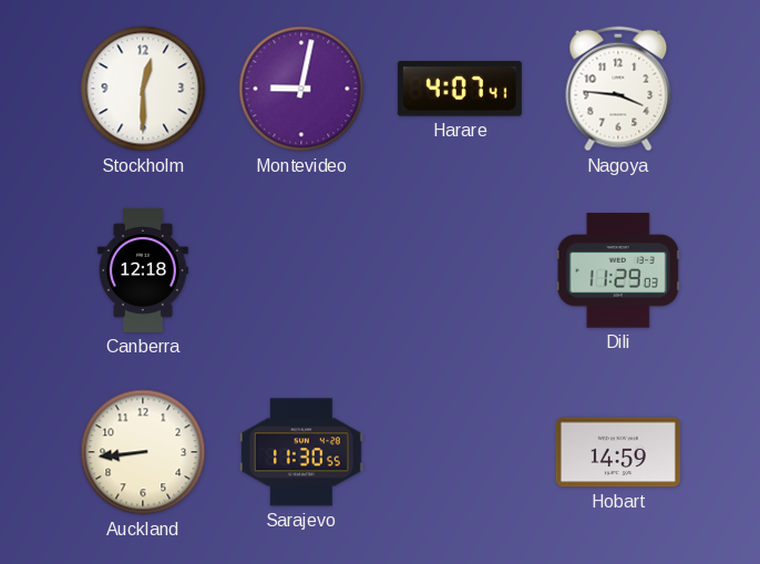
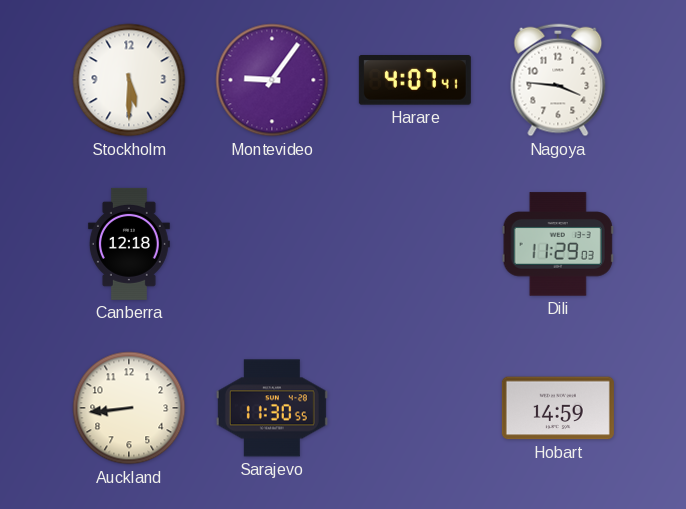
Stockholm: 12:30 -> 5:30
Montevideo: 9:02 -> 9:06
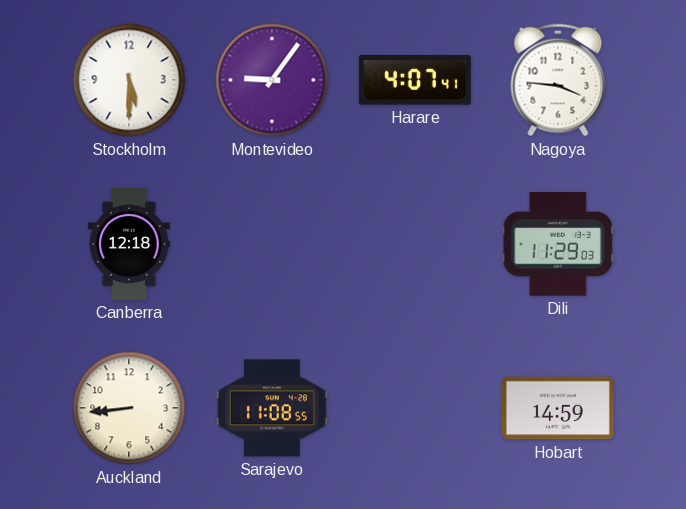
Sarajevo: 11:30 -> 11:08
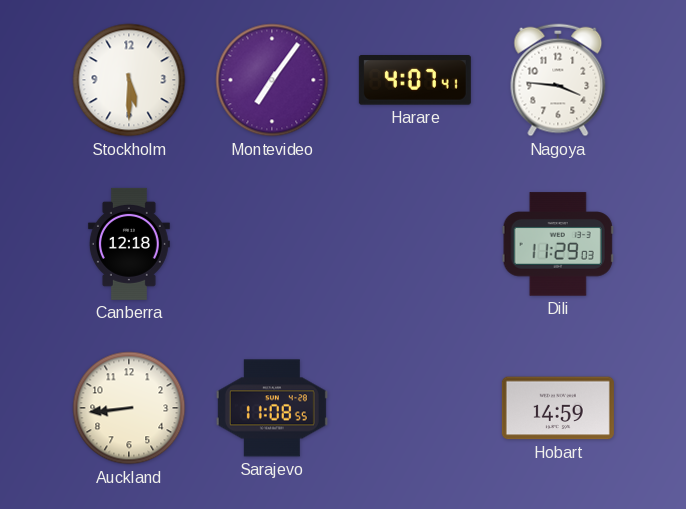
Montevideo: 9:06 -> 7:06
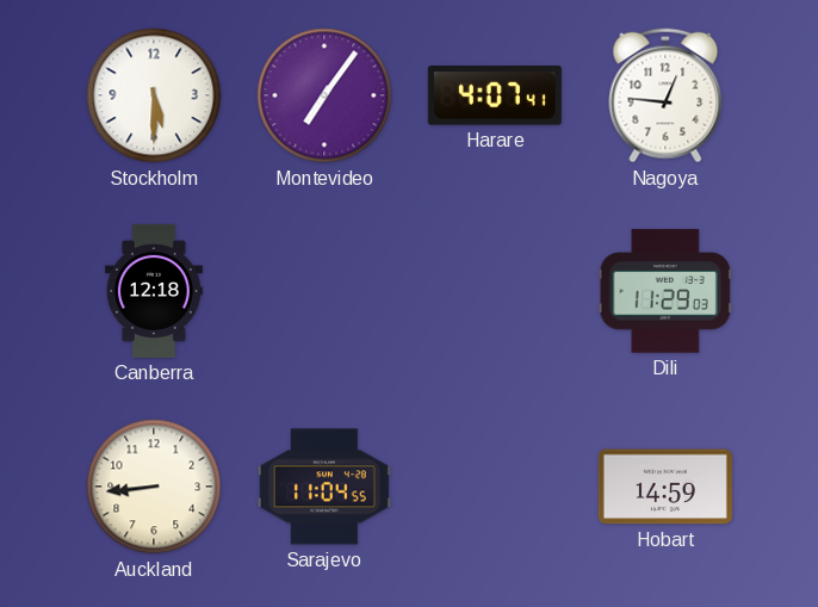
Nagoya: 3:46 -> 12:46
Sarajevo: 11:08 -> 11:04
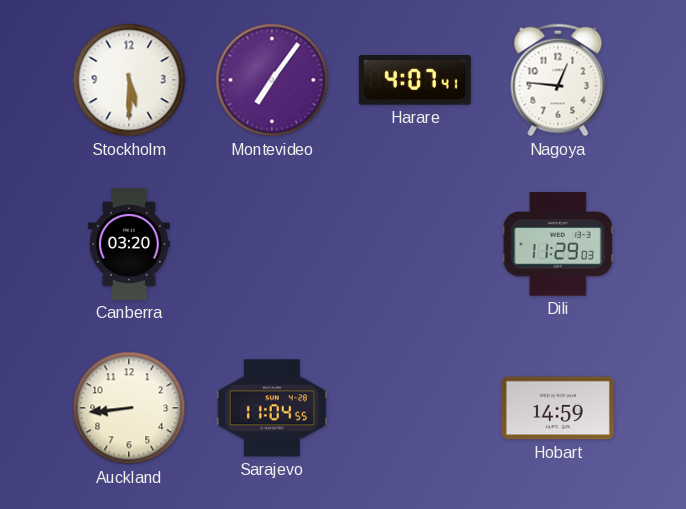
Canberra: 12:18 -> 03:20
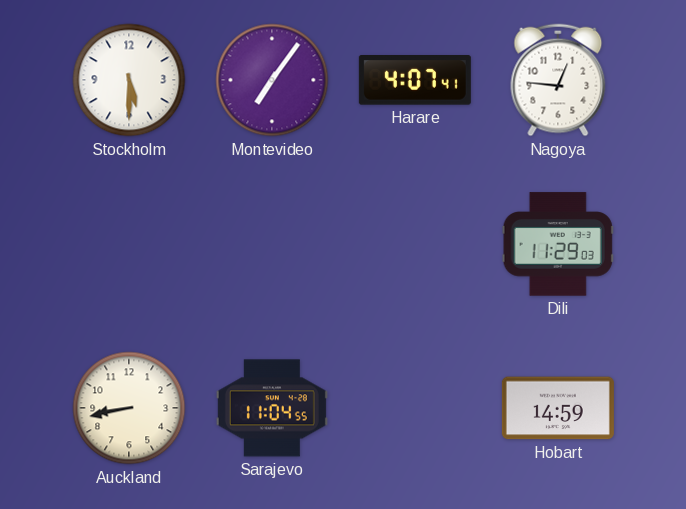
Canberra: 03:20 -> none
Auckland: 8:44 -> 8:43
